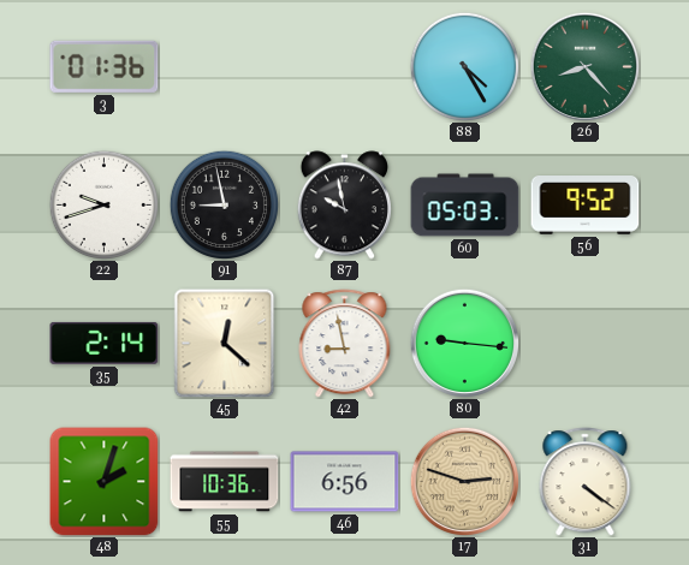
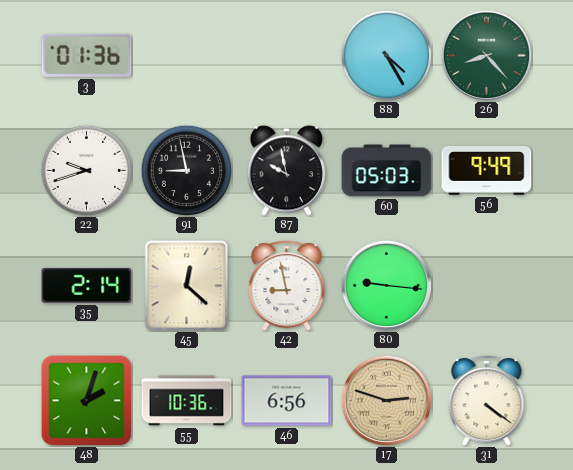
56: 9:52 -> 9:49
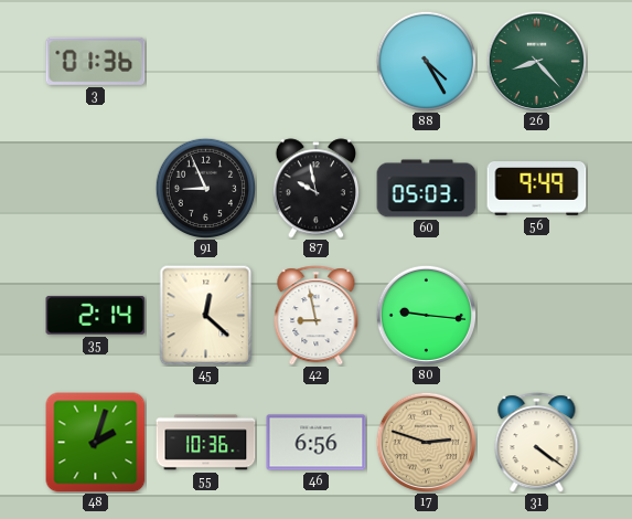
22: 9:42 -> none
91: 8:58 -> 8:56
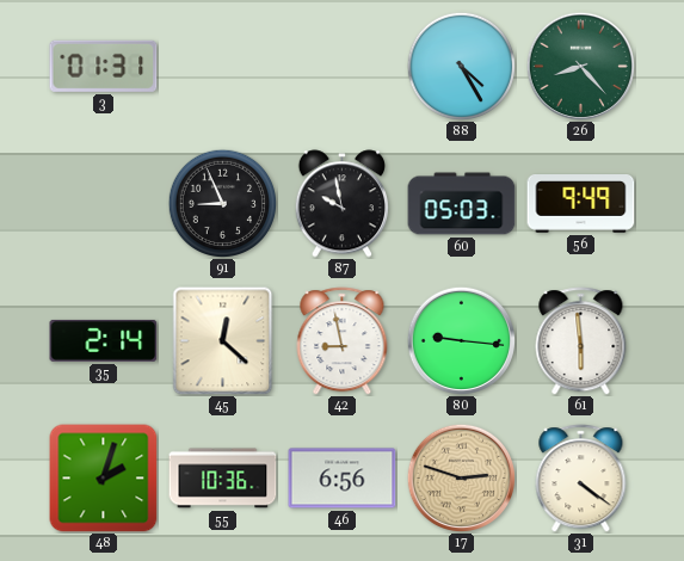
3: 01:36 -> 01:31
61: none -> 5:59
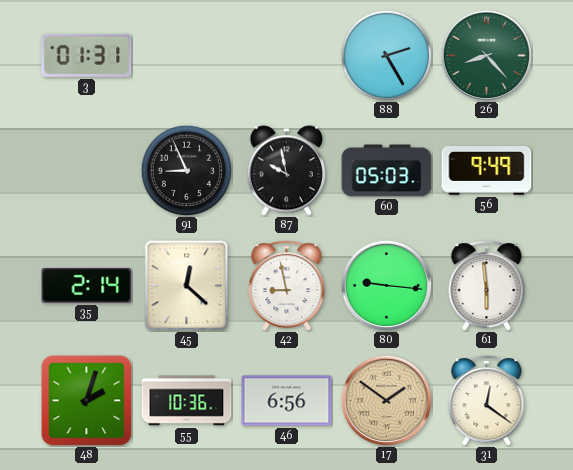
88: 4:25 -> 2:25
17: 2:48 -> 1:51
31: 4:21 -> 12:21
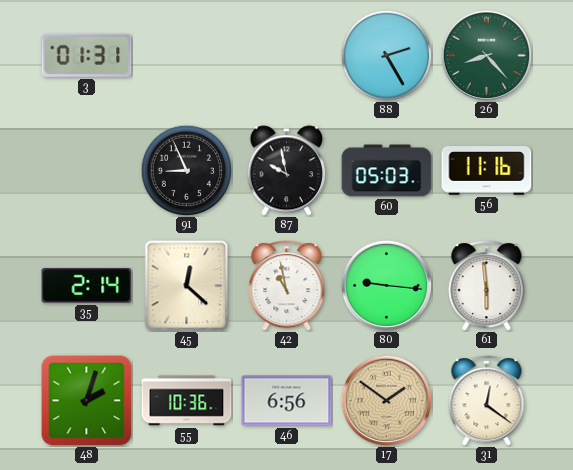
56: 9:49 -> 11:16
42: 8:58 -> 10:58
